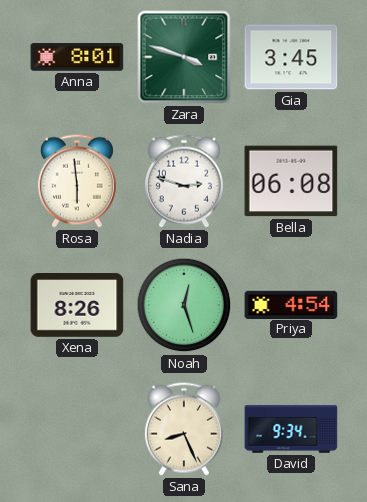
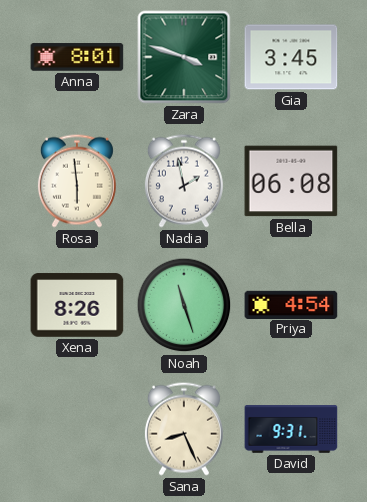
Nadia: 2:48 -> 1:58
Noah: 12:27 -> 11:27
David: 9:34 -> 9:31
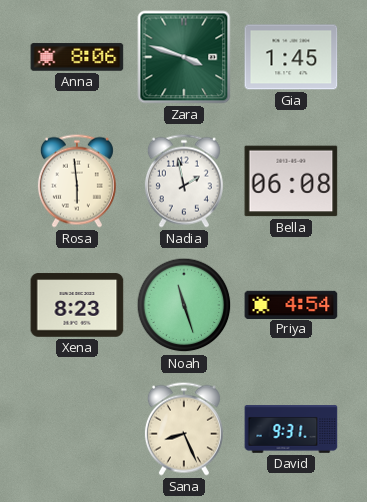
Anna: 8:01 -> 8:06
Gia: 3:45 -> 1:45
Xena: 8:26 -> 8:23
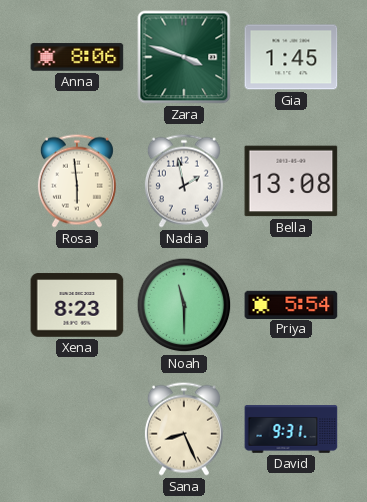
Bella: 06:08 -> 13:08
Noah: 11:27 -> 11:30
Priya: 4:54 -> 5:54
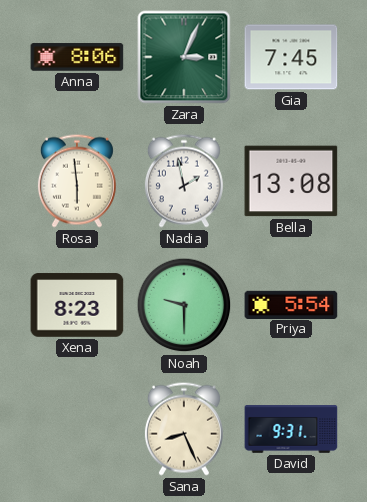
Zara: 3:48 -> 3:04
Gia: 1:45 -> 7:45
Noah: 11:30 -> 9:30
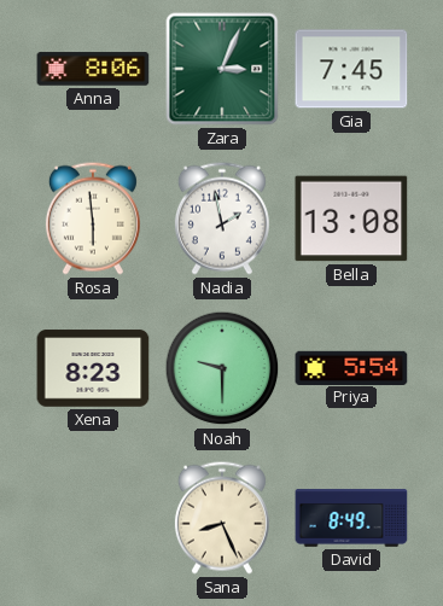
David: 9:31 -> 8:49
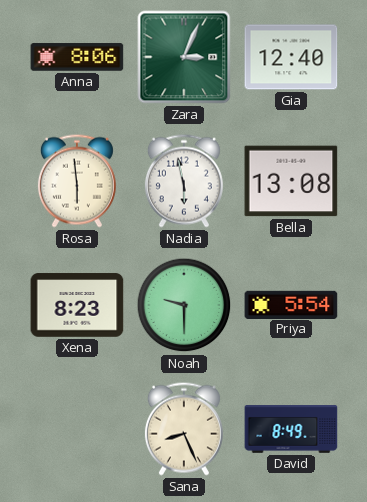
Gia: 7:45 -> 12:40
Nadia: 1:58 -> 5:58
